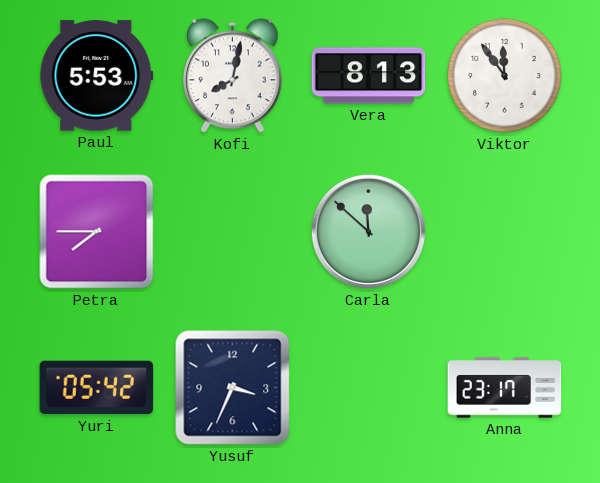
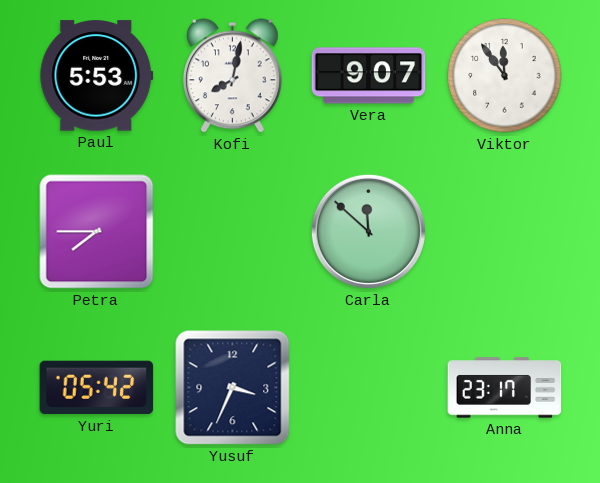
Vera: 8:13 -> 9:07
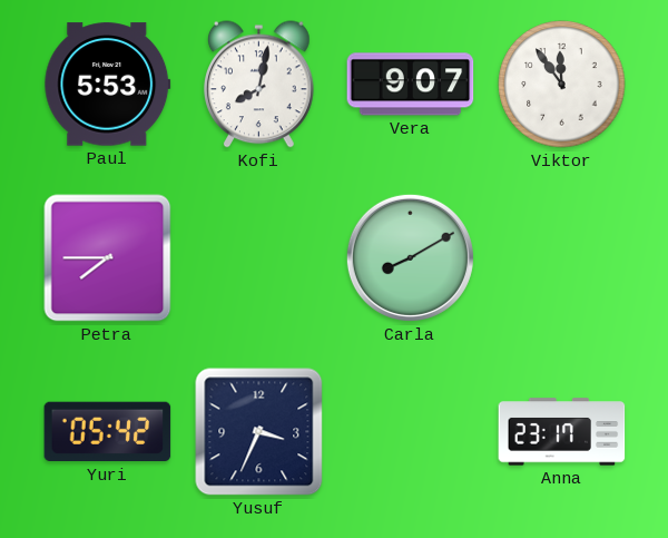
Carla: 11:52 -> 8:10
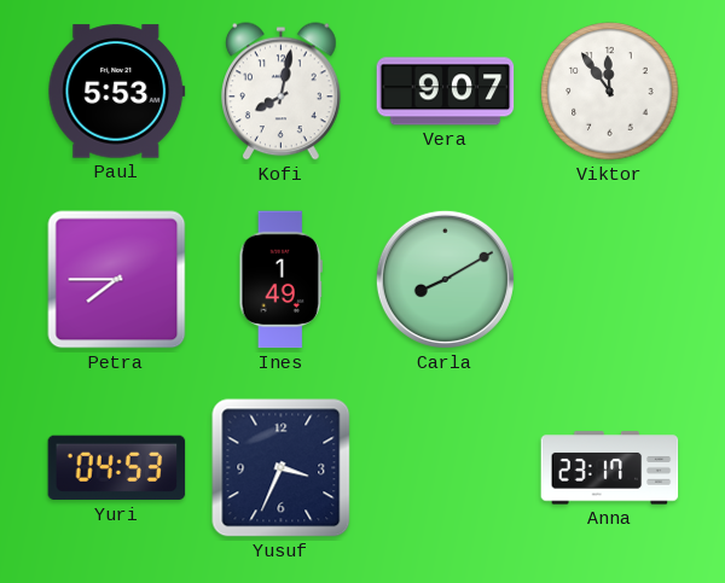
Ines: none -> 1:49
Yuri: 05:42 -> 04:53
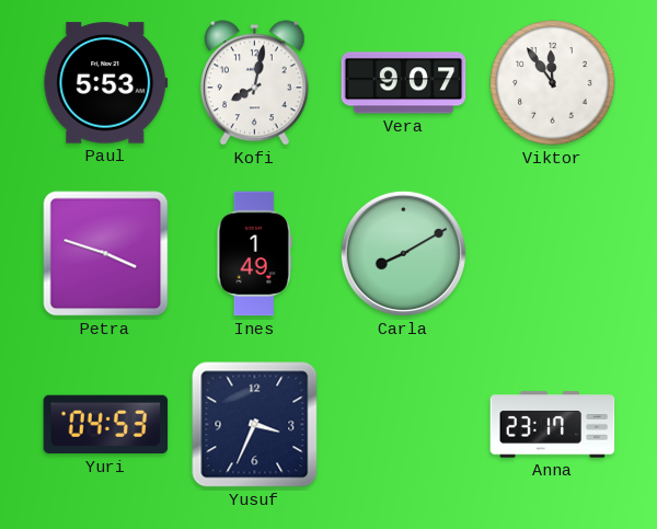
Petra: 7:45 -> 3:48
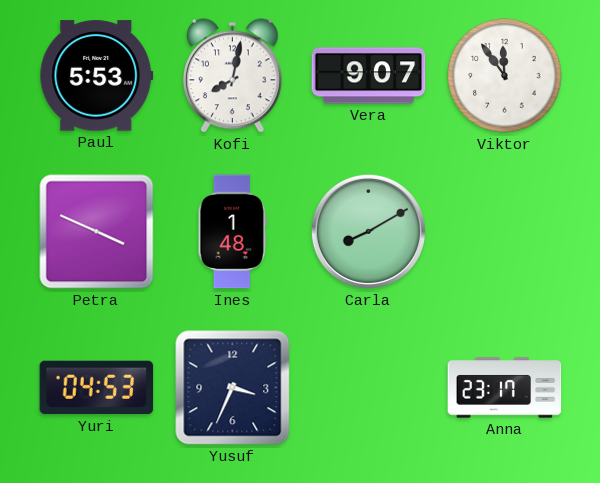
Petra: 3:48 -> 3:49
Ines: 1:49 -> 1:48
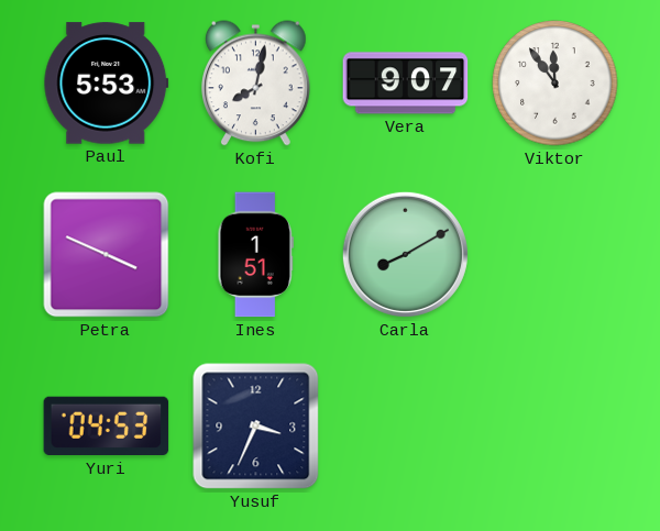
Ines: 1:48 -> 1:51
Anna: 23:17 -> none
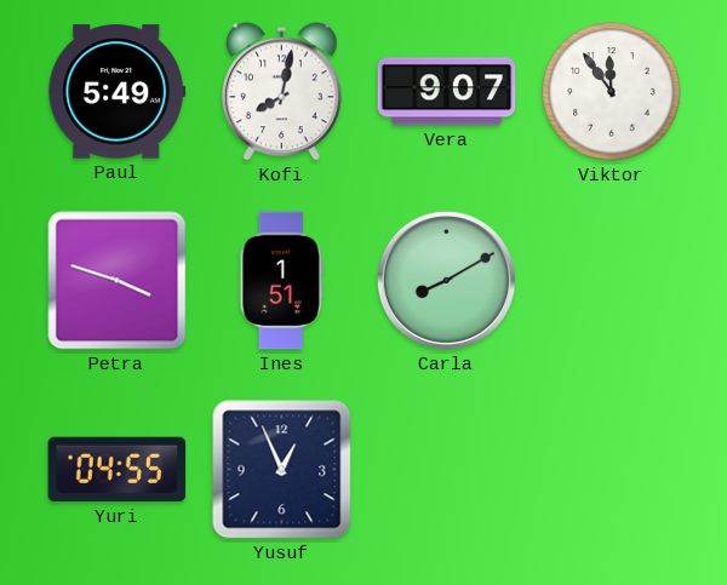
Paul: 5:53 -> 5:49
Petra: 3:49 -> 3:48
Yuri: 04:53 -> 04:55
Yusuf: 3:34 -> 12:56
